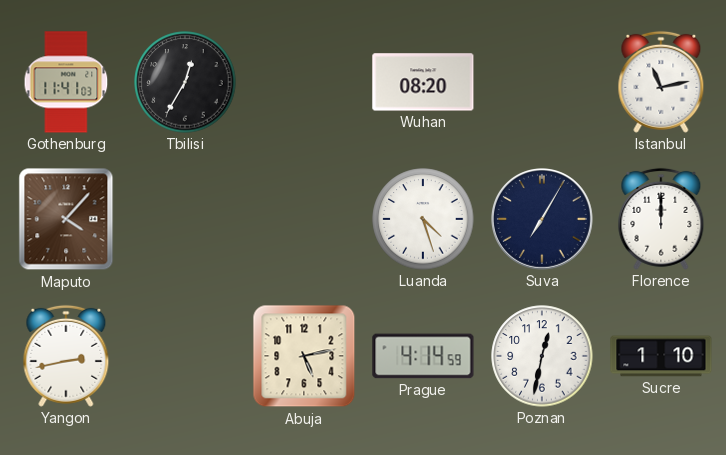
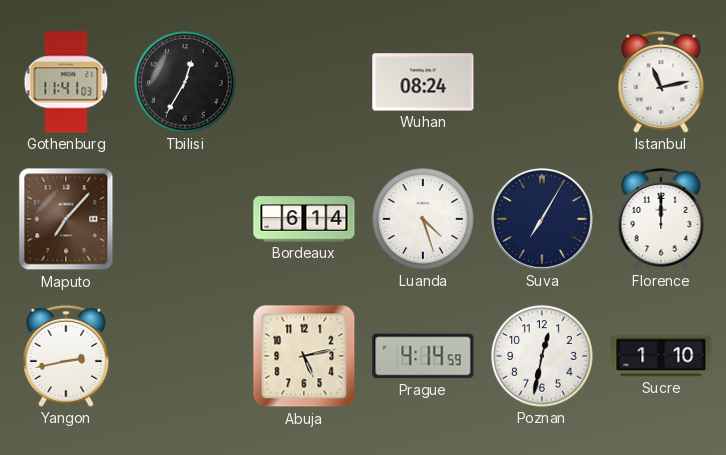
Wuhan: 08:20 -> 08:24
Maputo: 4:07 -> 7:07
Bordeaux: none -> 6:14
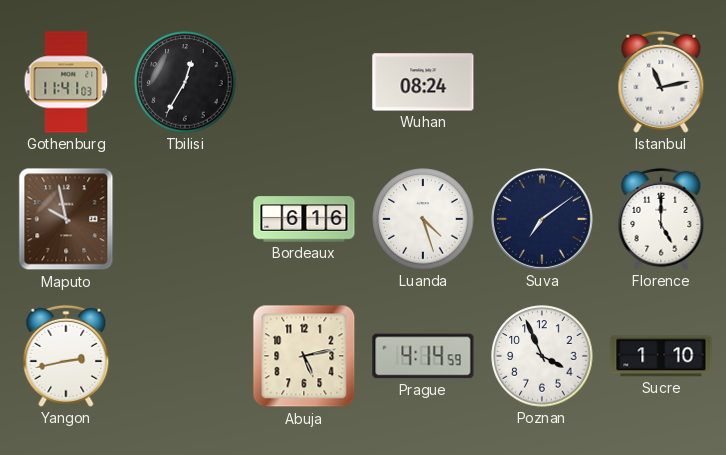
Maputo: 7:07 -> 9:58
Bordeaux: 6:14 -> 6:16
Suva: 7:05 -> 7:09
Florence: 12:00 -> 5:00
Poznan: 12:32 -> 3:56
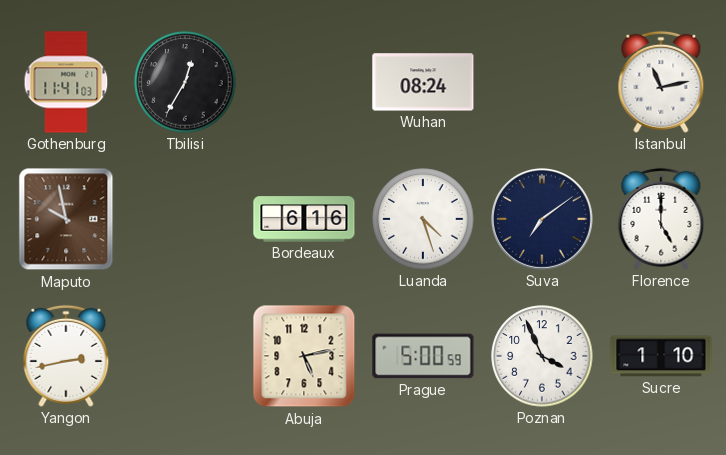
Prague: 4:14 -> 5:00
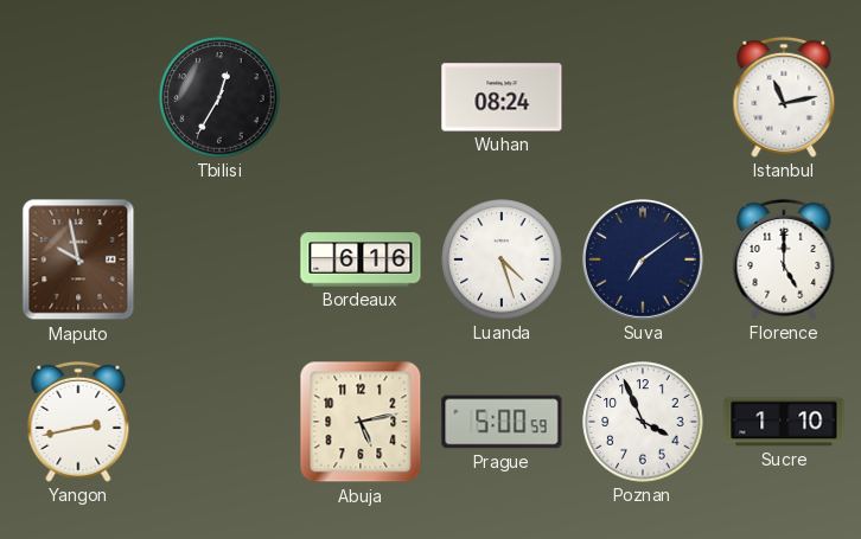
Gothenburg: 11:41 -> none
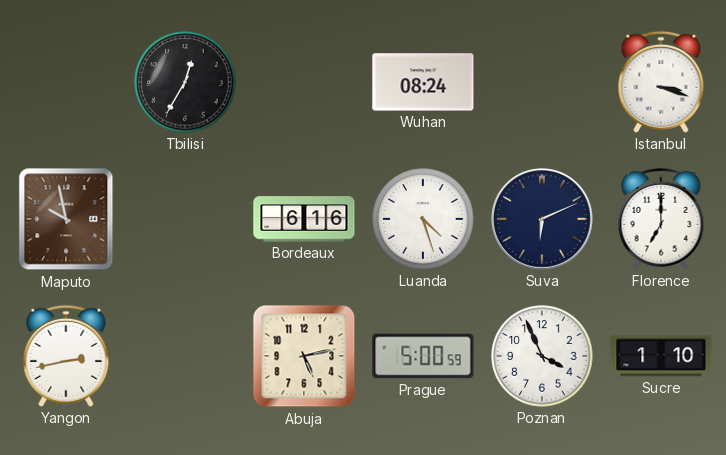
Istanbul: 11:13 -> 3:18
Suva: 7:09 -> 6:11
Florence: 5:00 -> 7:00
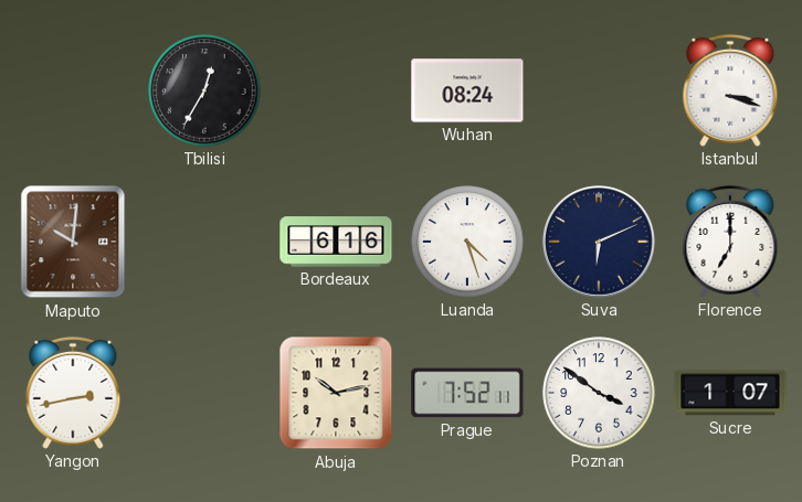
Maputo: 9:58 -> 10:01
Abuja: 5:13 -> 10:13
Prague: 5:00 -> 7:52
Poznan: 3:56 -> 3:51
Sucre: 1:10 -> 1:07
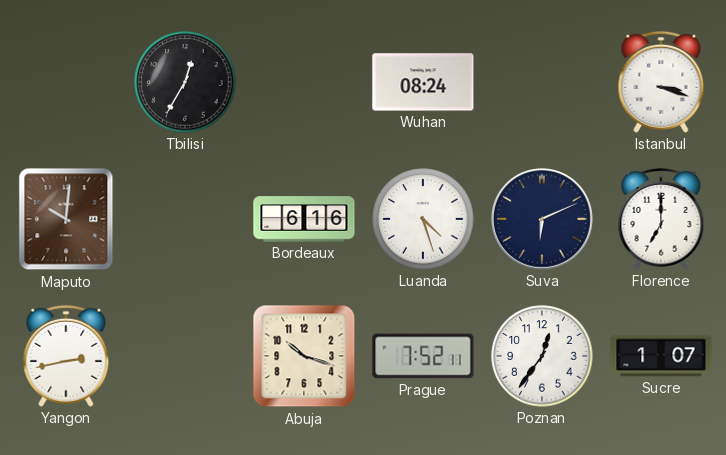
Abuja: 10:13 -> 10:18
Poznan: 3:51 -> 12:36
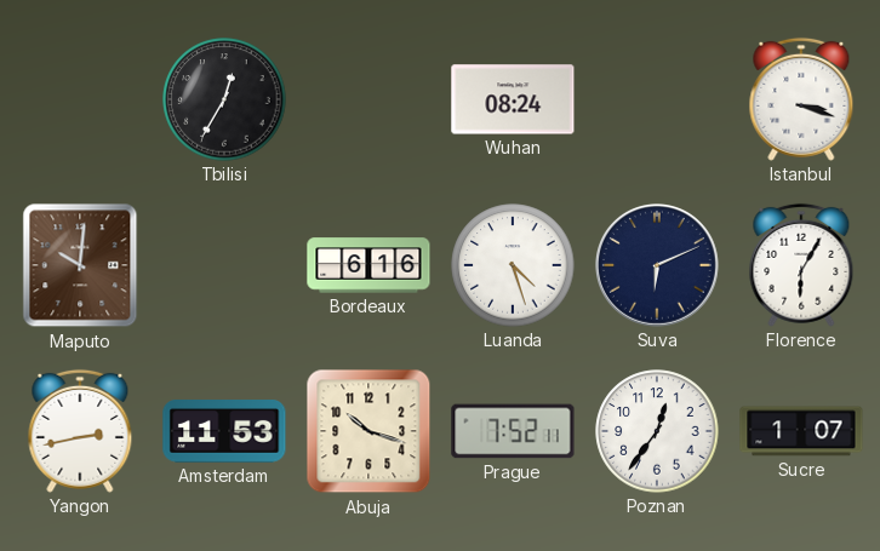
Florence: 7:00 -> 6:05
Amsterdam: none -> 11:53
